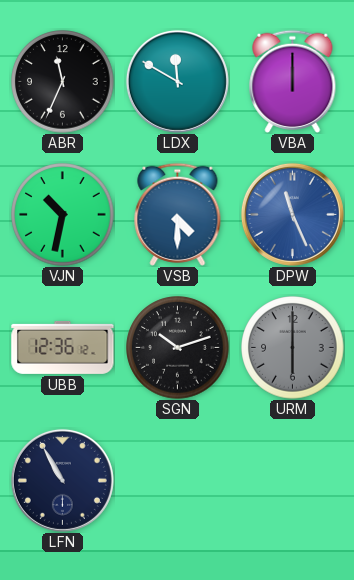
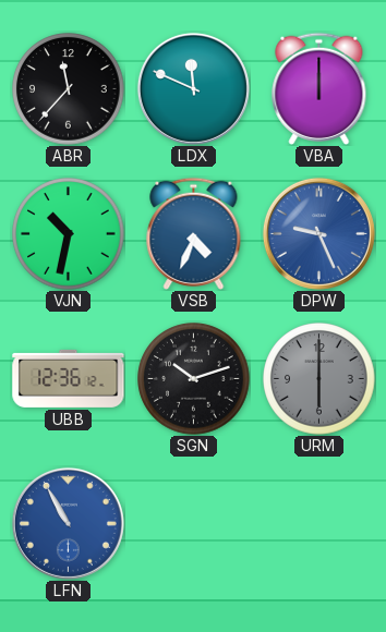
ABR: 11:34 -> 11:37
LDX: 11:50 -> 11:49
VSB: 4:30 -> 4:34
DPW: 11:26 -> 9:26
LFN dial: navy -> blue
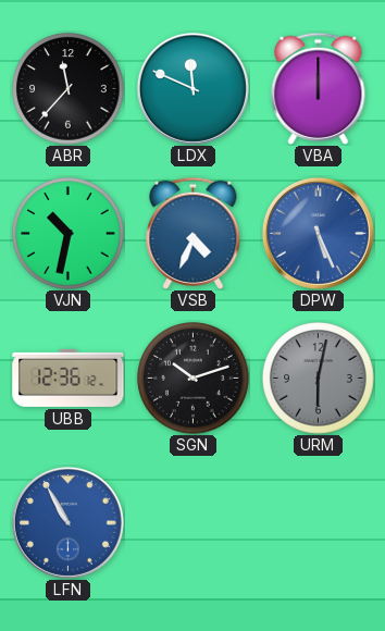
DPW: 9:26 -> 5:26
URM: 6:00 -> 6:02
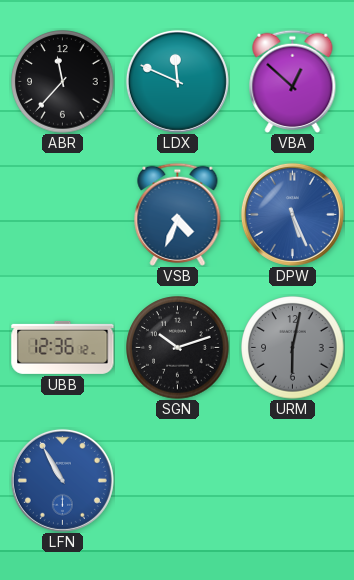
VBA: 12:00 -> 12:52
VJN: 10:32 -> none
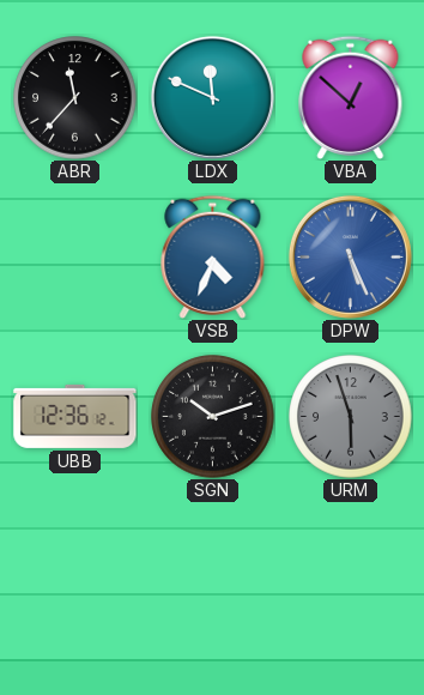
URM: 6:02 -> 5:57
LFN: 10:55 -> none
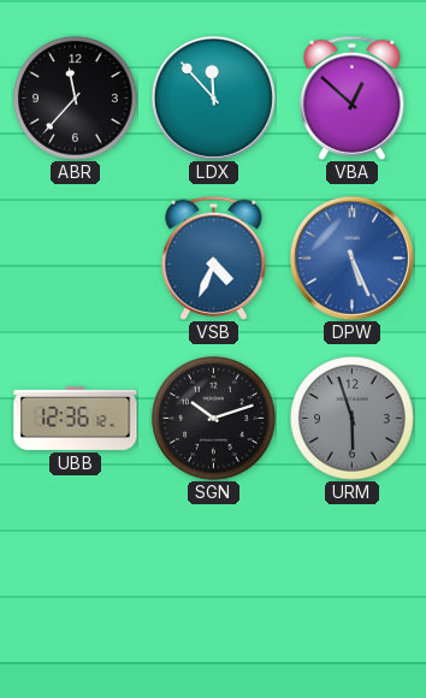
LDX: 11:49 -> 11:53
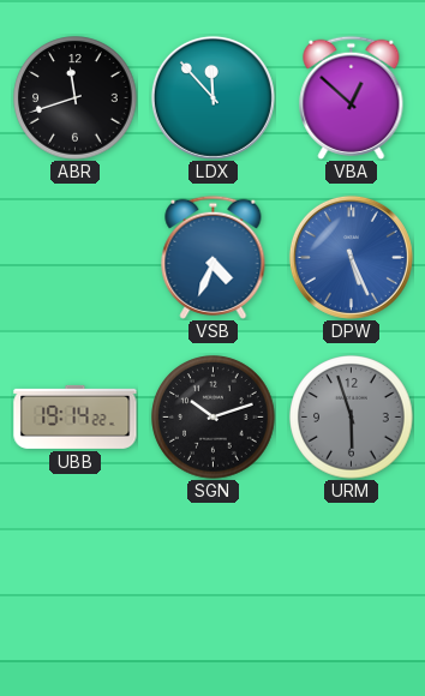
ABR: 11:37 -> 11:42
UBB: 12:36 -> 19:14
